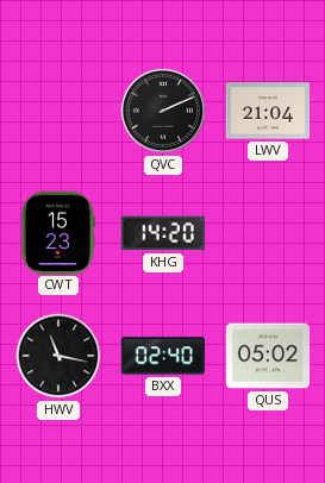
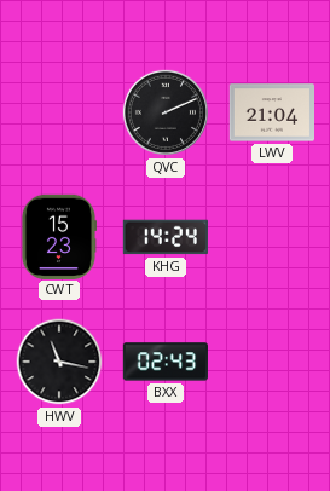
KHG: 14:20 -> 14:24
BXX: 02:40 -> 02:43
QUS: 05:02 -> none
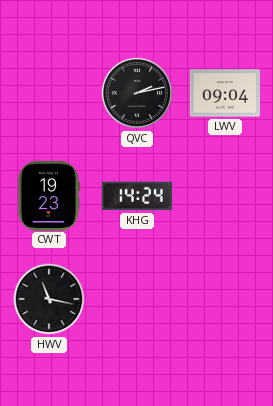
QVC: 2:11 -> 2:13
LWV: 21:04 -> 09:04
CWT: 15:23 -> 19:23
BXX: 02:43 -> none
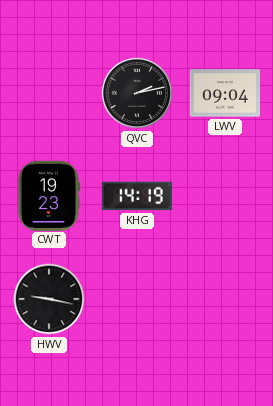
KHG: 14:24 -> 14:19
HWV: 11:17 -> 9:17
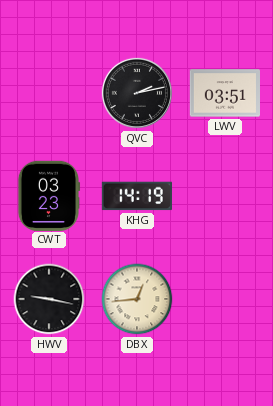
LWV: 09:04 -> 03:51
CWT: 19:23 -> 03:23
DBX: none -> 12:44
